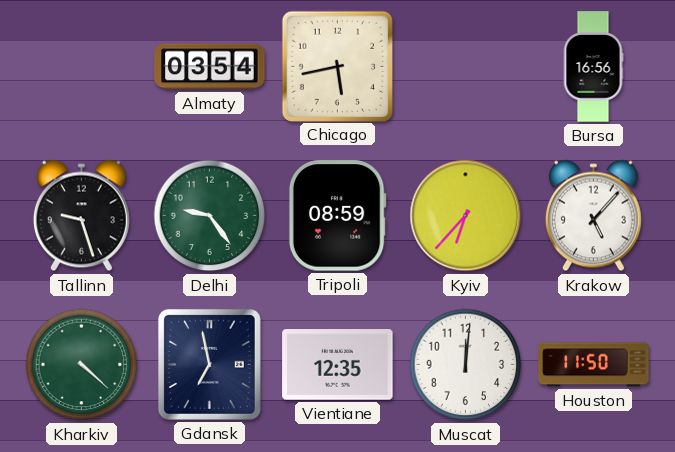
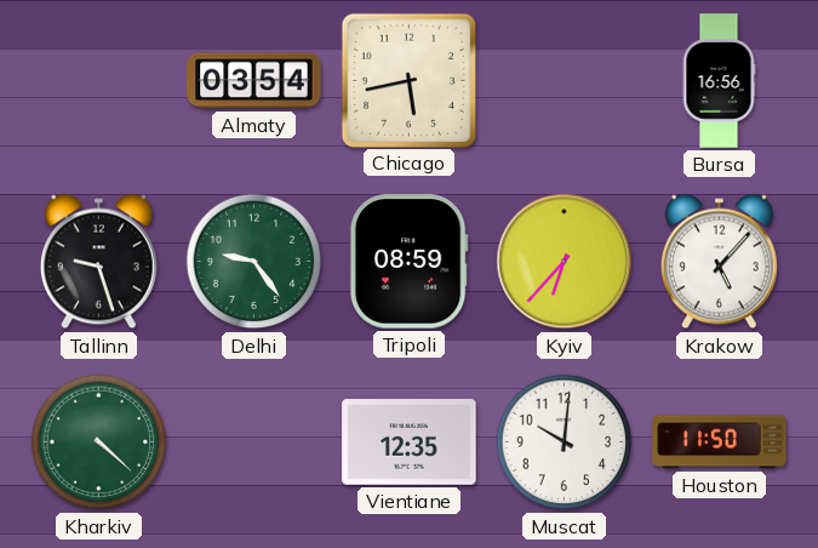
Gdansk: 6:58 -> none
Muscat: 12:01 -> 10:01
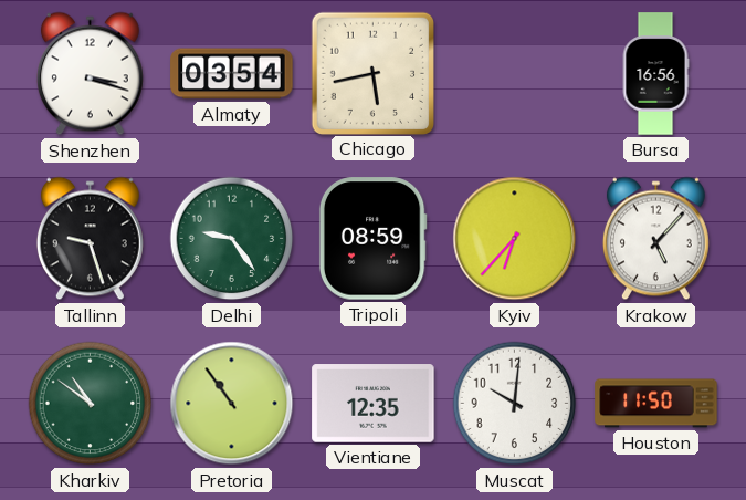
Shenzhen: none -> 3:18
Kharkiv: 4:22 -> 10:51
Pretoria: none -> 10:54
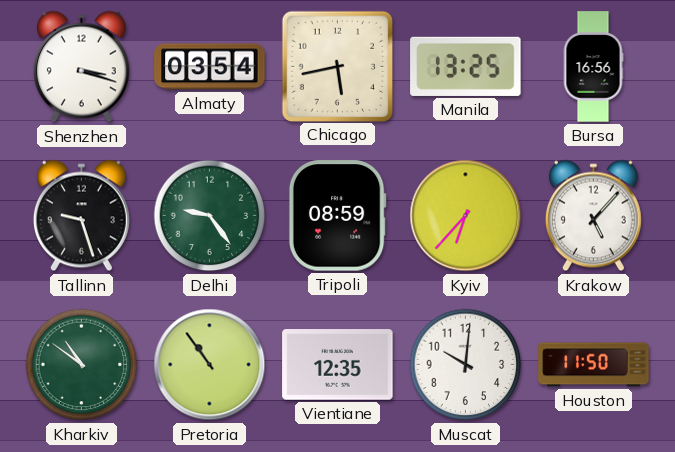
Manila: none -> 13:25
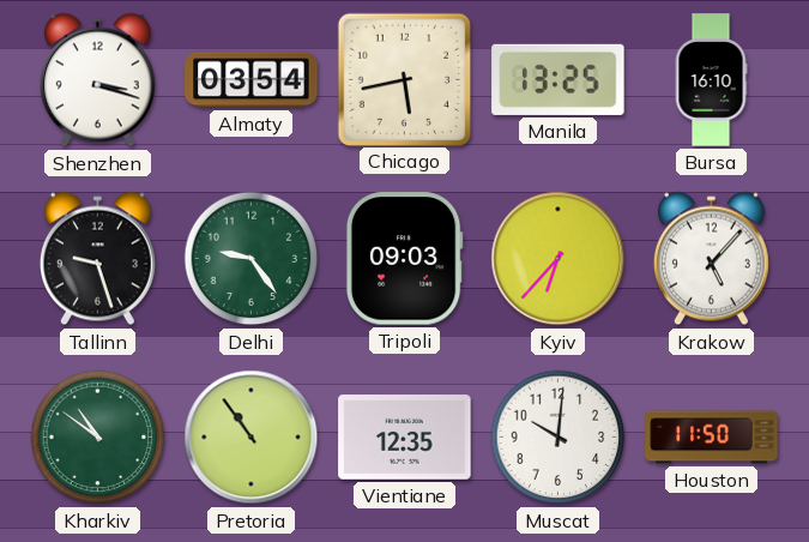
Bursa: 16:56 -> 16:10
Tripoli: 08:59 -> 09:03
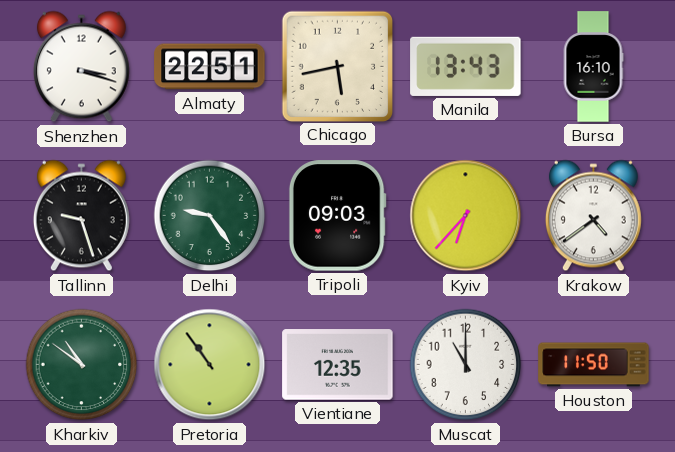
Almaty: 03:54 -> 22:51
Manila: 13:25 -> 13:43
Krakow: 5:07 -> 4:39
Muscat: 10:01 -> 11:00
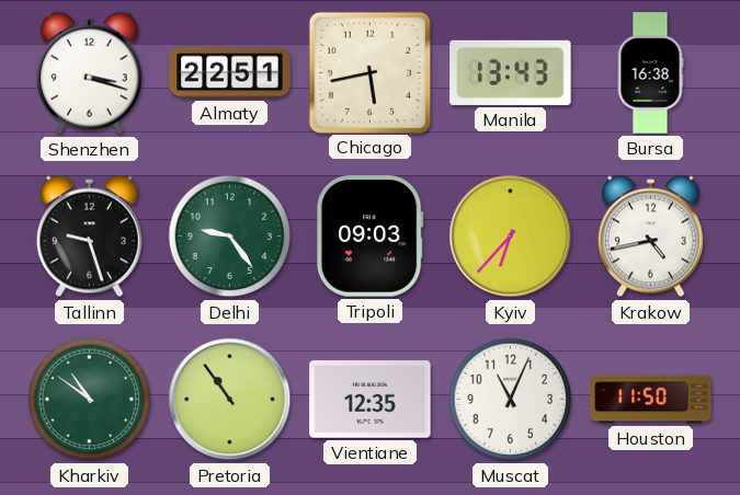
Bursa: 16:10 -> 16:38
Krakow: 4:39 -> 4:43
Muscat: 11:00 -> 11:04
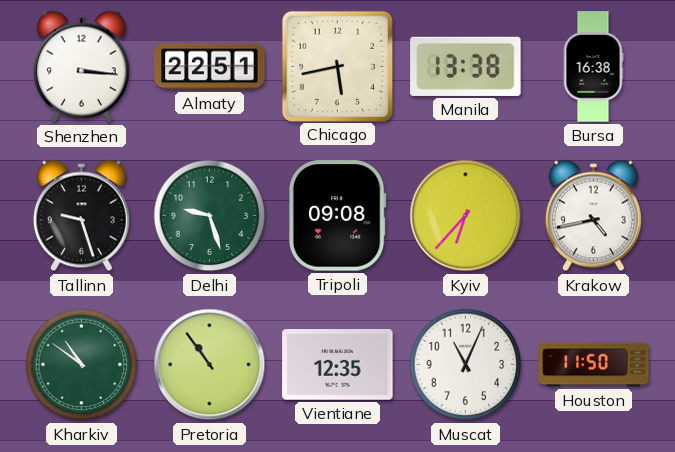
Shenzhen: 3:18 -> 3:16
Manila: 13:43 -> 13:38
Delhi: 9:24 -> 9:27
Tripoli: 09:03 -> 09:08
